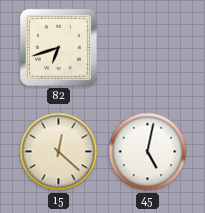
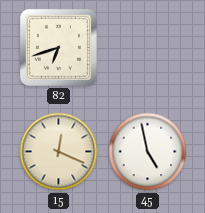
15: 12:22 -> 12:19
45: 5:02 -> 4:58
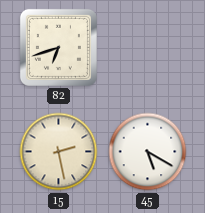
15: 12:19 -> 2:28
45: 4:58 -> 5:20
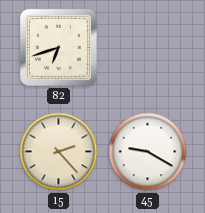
15: 2:28 -> 2:23
45: 5:20 -> 9:20
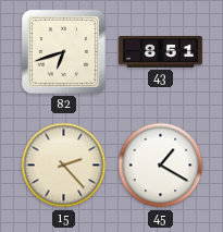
43: none -> 8:51
45: 9:20 -> 1:20
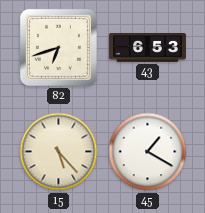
43: 8:51 -> 6:53
15: 2:23 -> 5:23
